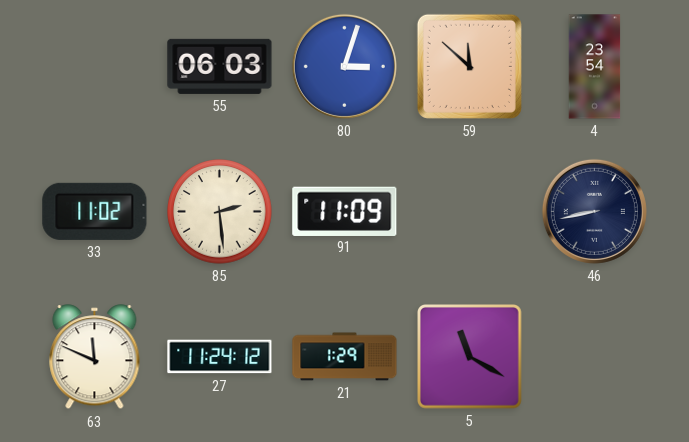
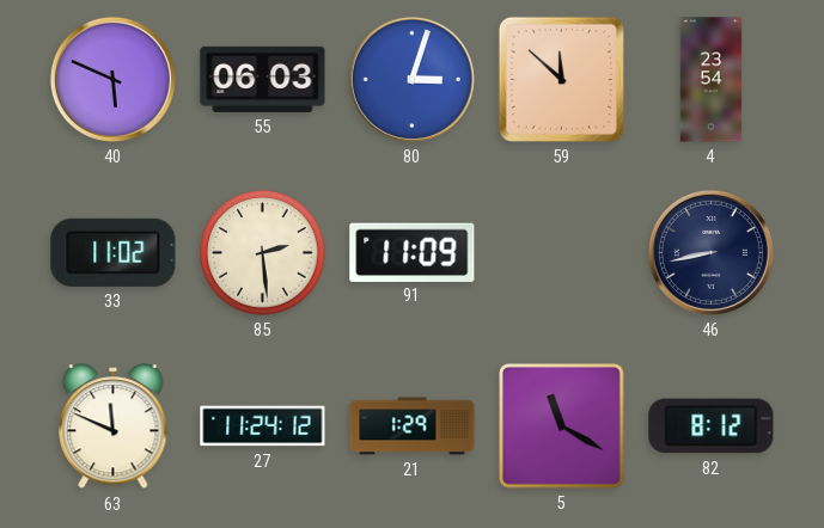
40: none -> 5:49
82: none -> 8:12
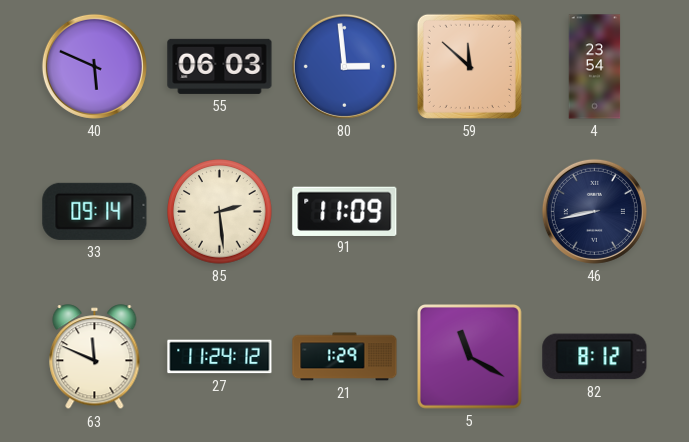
80: 3:03 -> 2:59
33: 11:02 -> 09:14
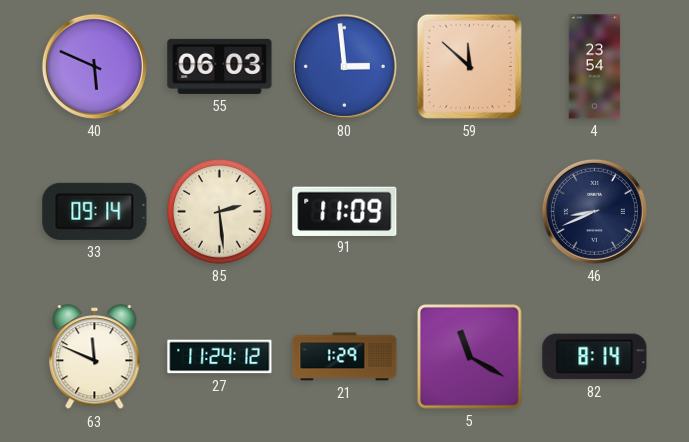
46: 8:43 -> 8:41
82: 8:12 -> 8:14
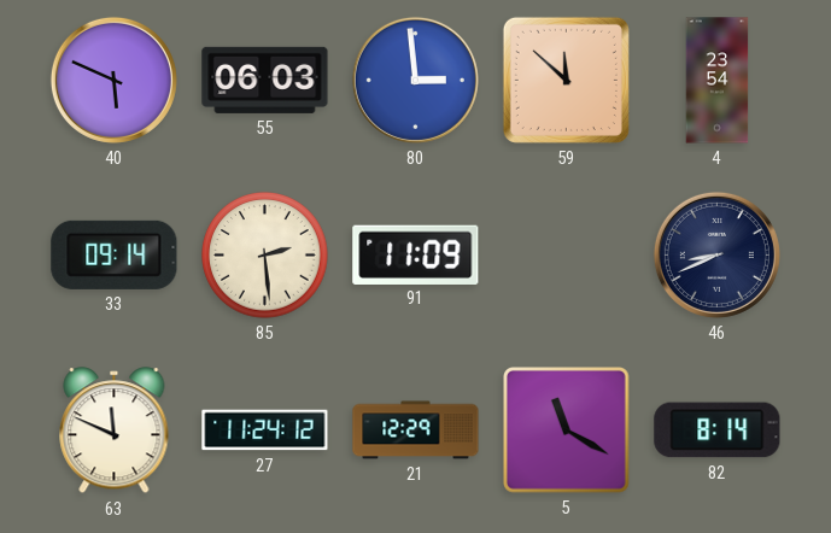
21: 1:29 -> 12:29
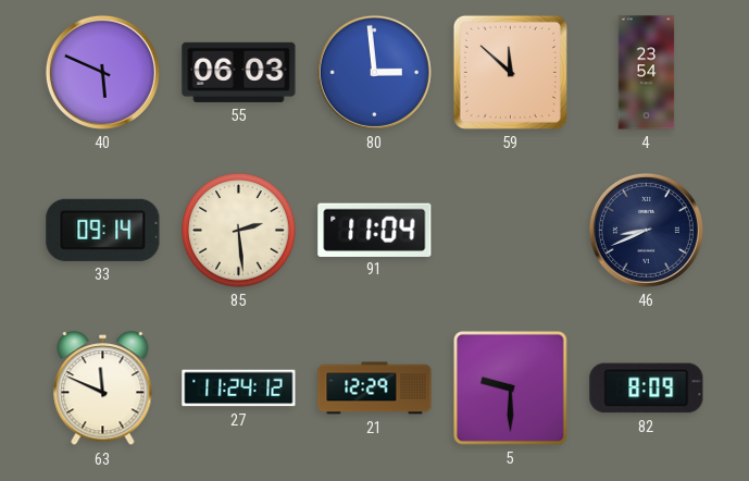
91: 11:09 -> 11:04
5: 11:20 -> 9:30
82: 8:14 -> 8:09
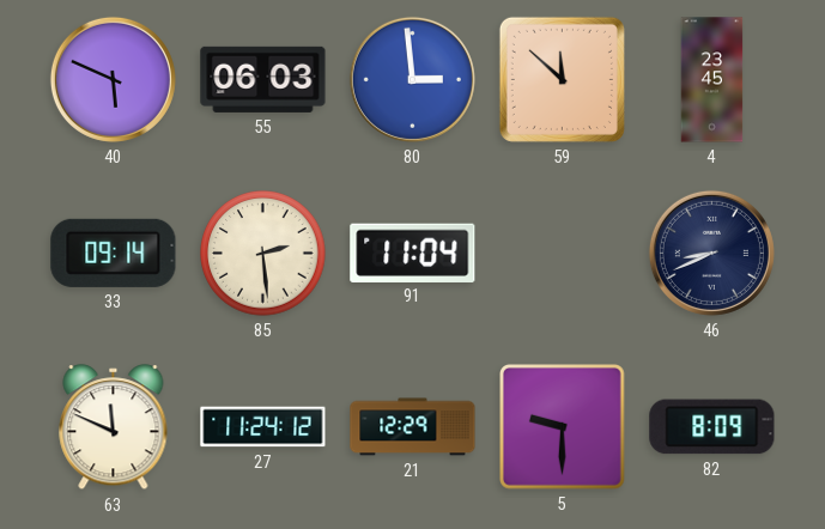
4: 23:54 -> 23:45
